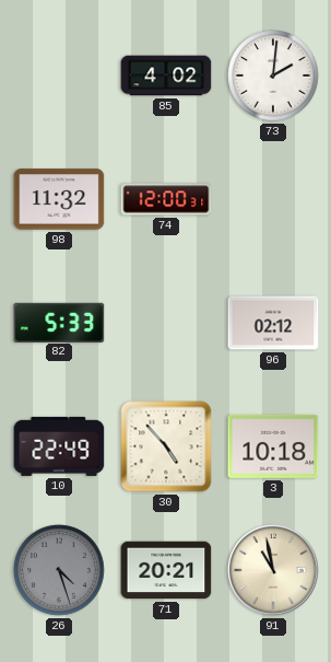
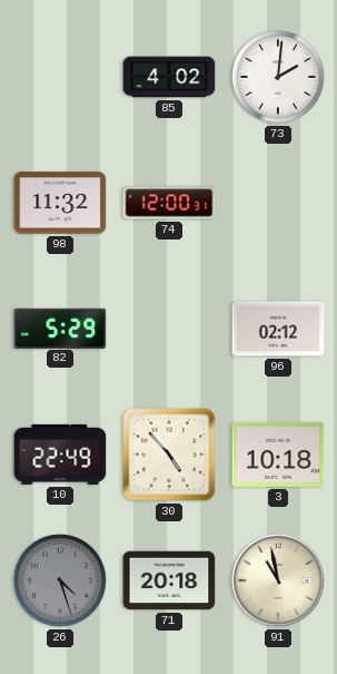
82: 5:33 -> 5:29
71: 20:21 -> 20:18
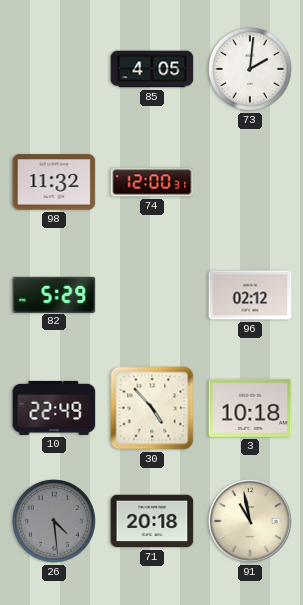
85: 4:02 -> 4:05
26: 4:27 -> 4:29
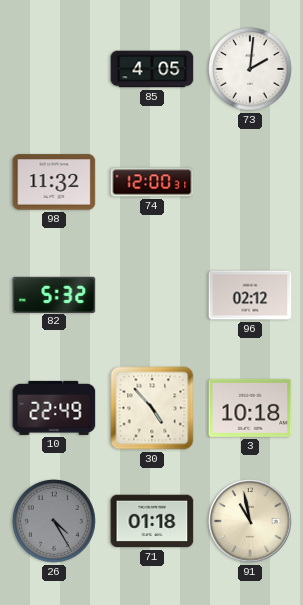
82: 5:29 -> 5:32
26: 4:29 -> 4:25
71: 20:18 -> 01:18
